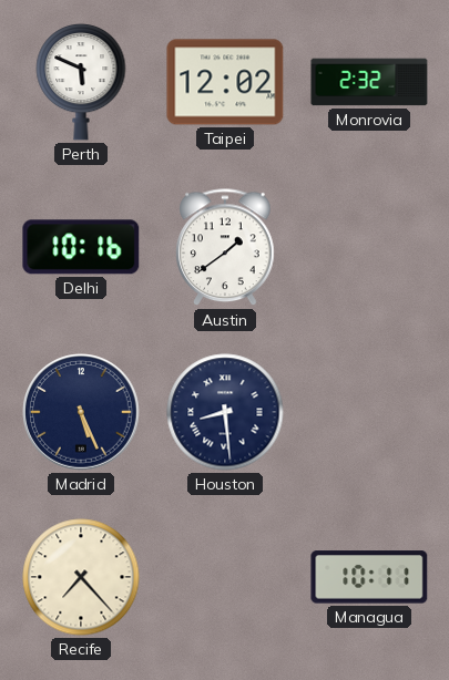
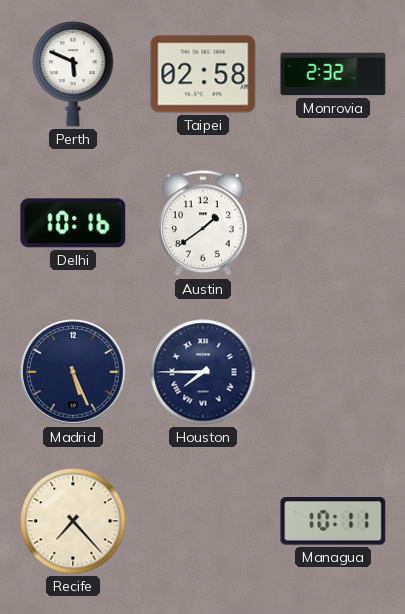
Taipei: 12:02 -> 02:58
Houston: 8:29 -> 7:45
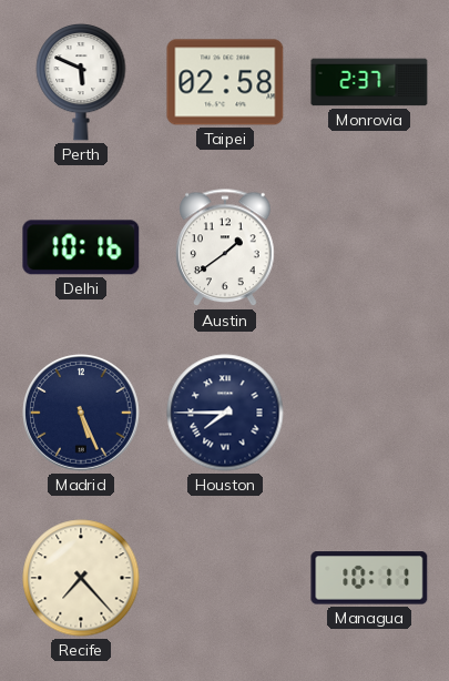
Monrovia: 2:32 -> 2:37
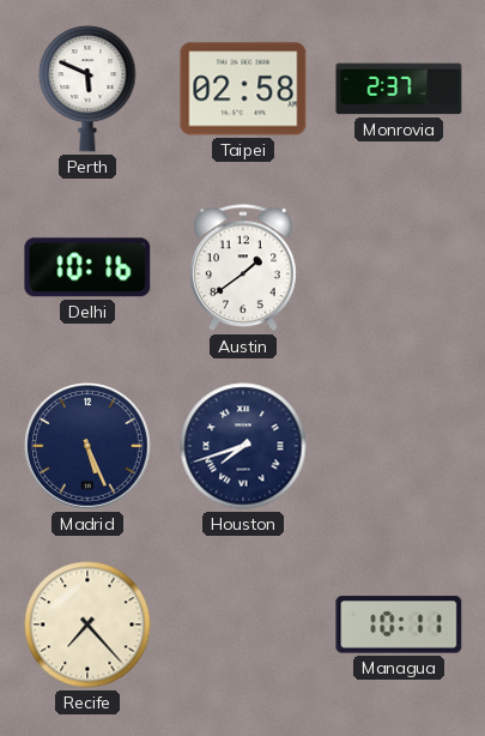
Houston: 7:45 -> 7:42
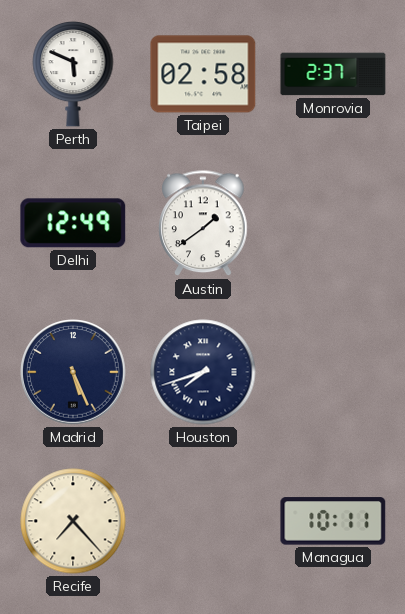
Delhi: 10:16 -> 12:49
